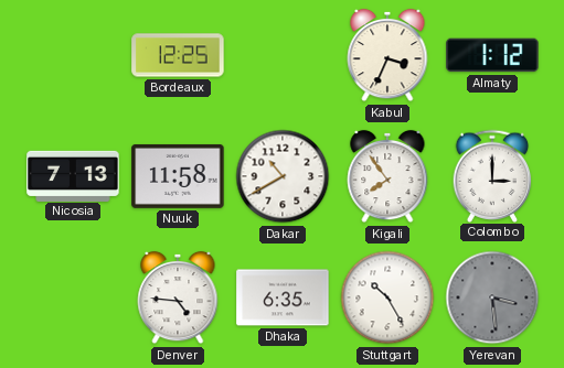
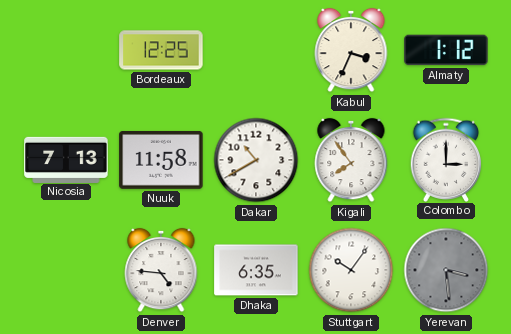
Stuttgart: 10:25 -> 10:06
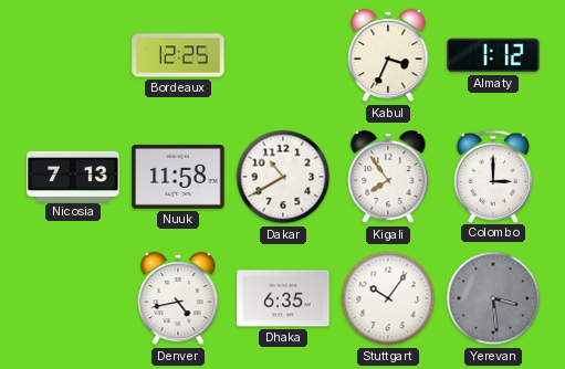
Denver: 4:46 -> 4:43
